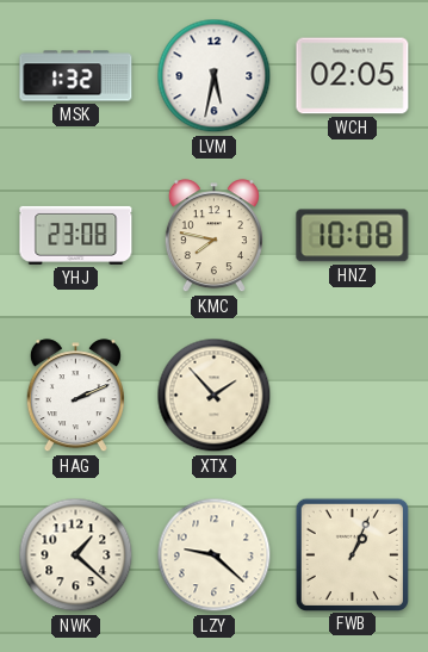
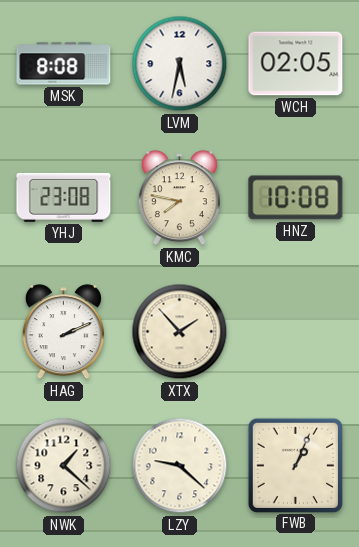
MSK: 1:32 -> 8:08
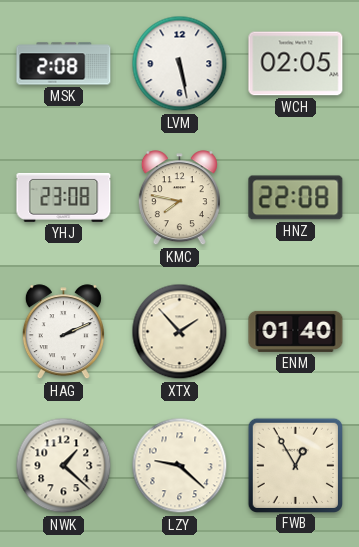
MSK: 8:08 -> 2:08
LVM: 5:32 -> 5:28
HNZ: 10:08 -> 22:08
ENM: none -> 01:40
FWB: 1:04 -> 12:55
